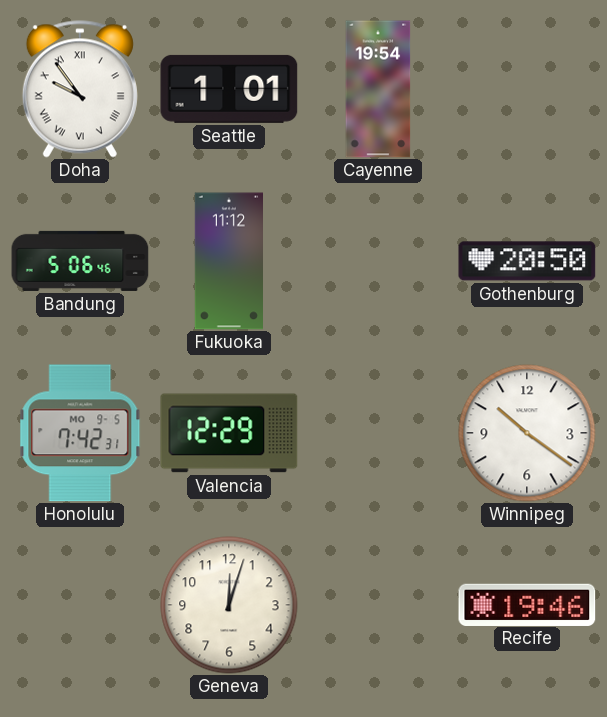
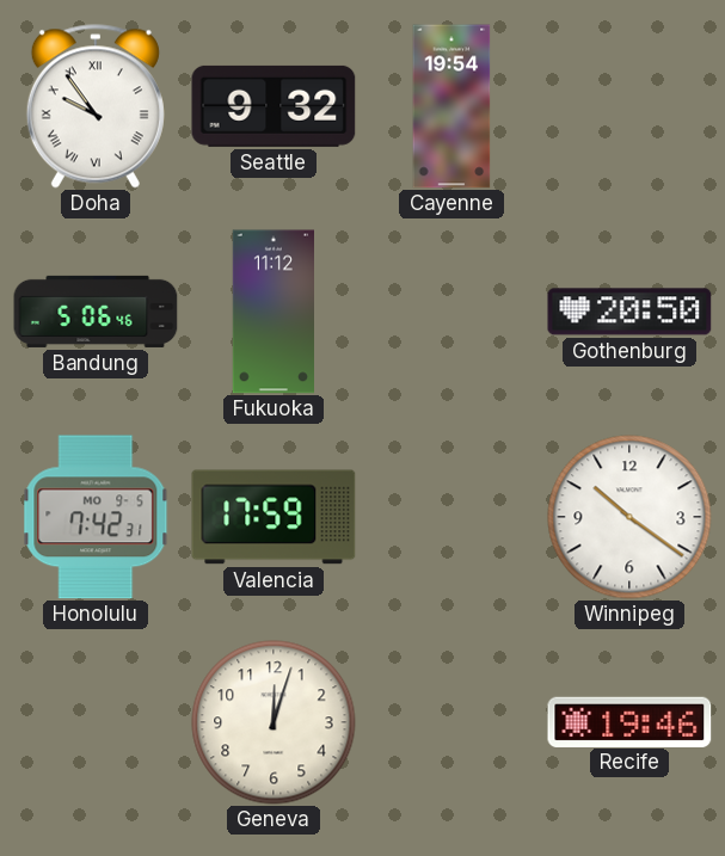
Seattle: 1:01 -> 9:32
Valencia: 12:29 -> 17:59
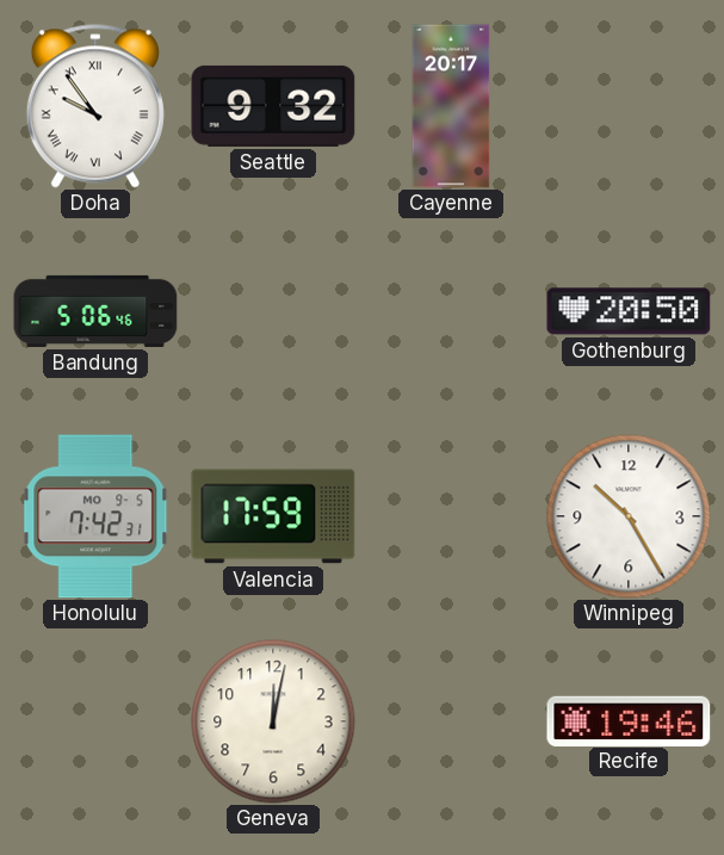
Cayenne: 19:54 -> 20:17
Fukuoka: 11:12 -> none
Winnipeg: 10:21 -> 10:25
Geneva: 12:03 -> 12:02
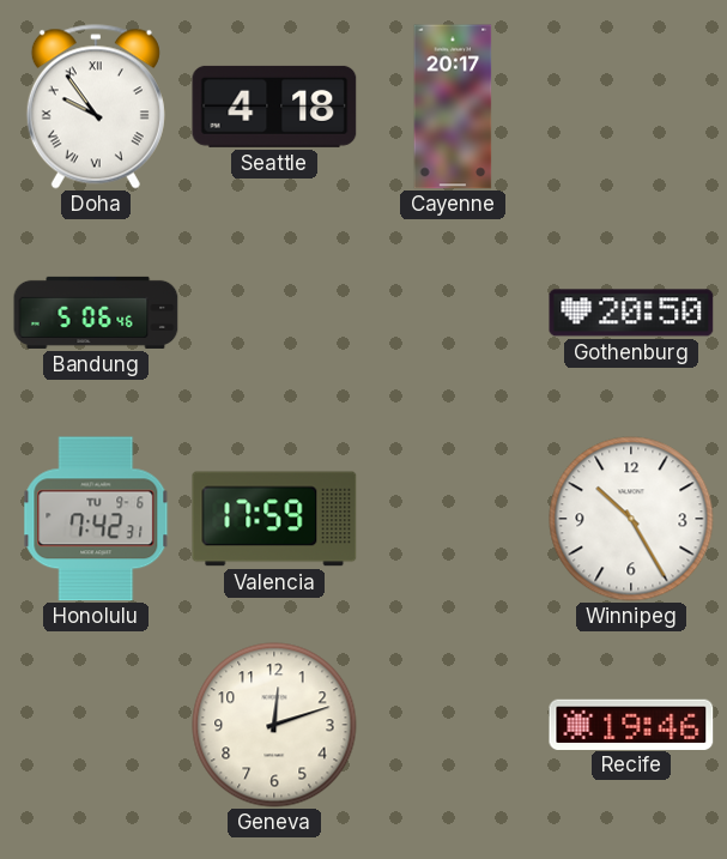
Seattle: 9:32 -> 4:18
Honolulu date: MO 9-5 -> TU 9-6
Geneva: 12:02 -> 12:12
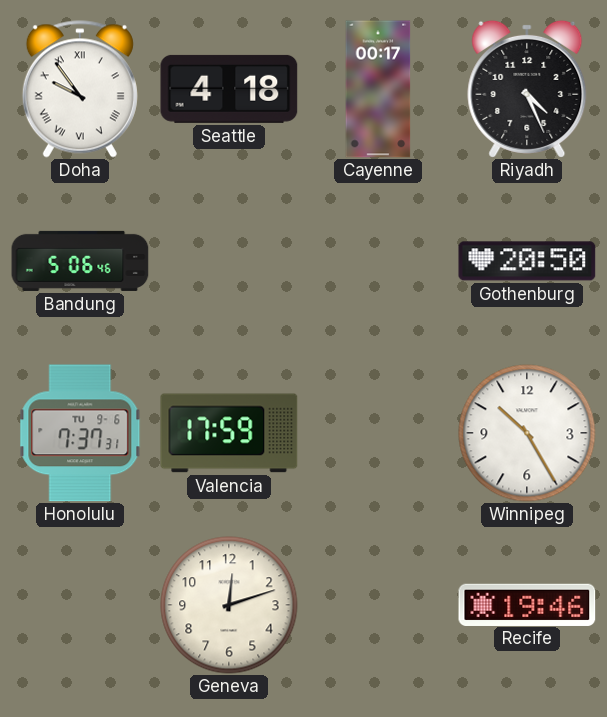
Cayenne: 20:17 -> 00:17
Riyadh: none -> 4:26
Honolulu: 7:42 -> 7:37
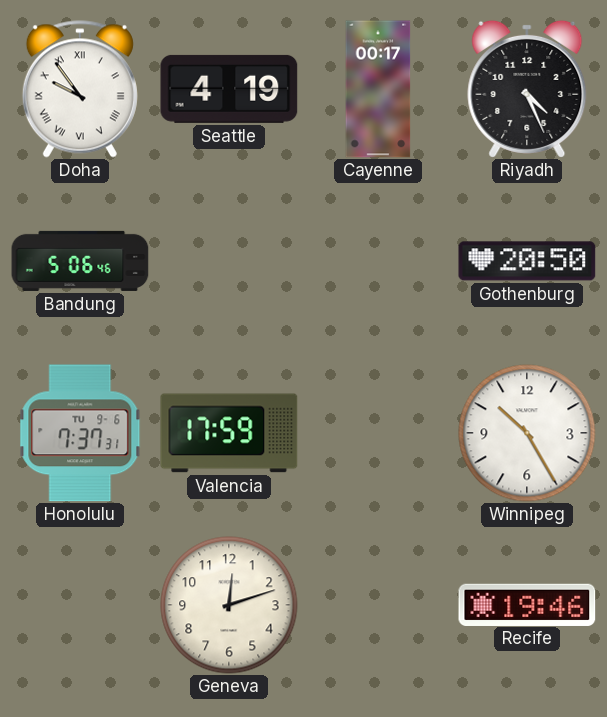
Seattle: 4:18 -> 4:19
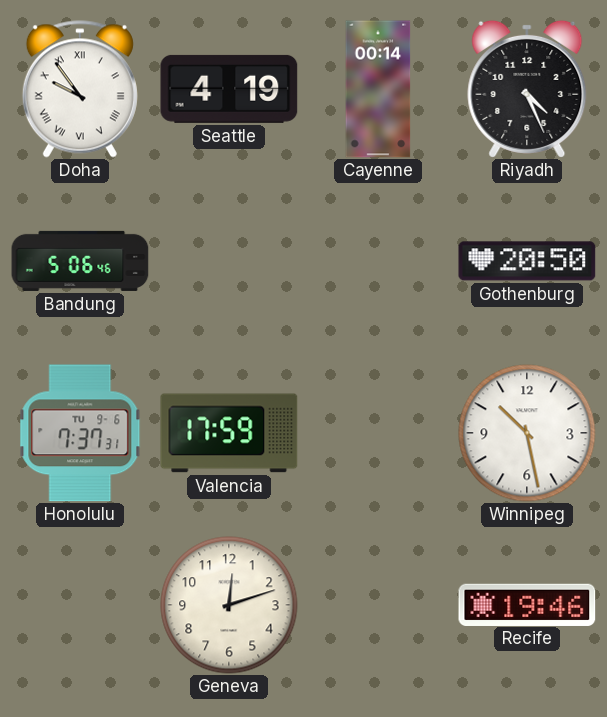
Cayenne: 00:17 -> 00:14
Winnipeg: 10:25 -> 10:28
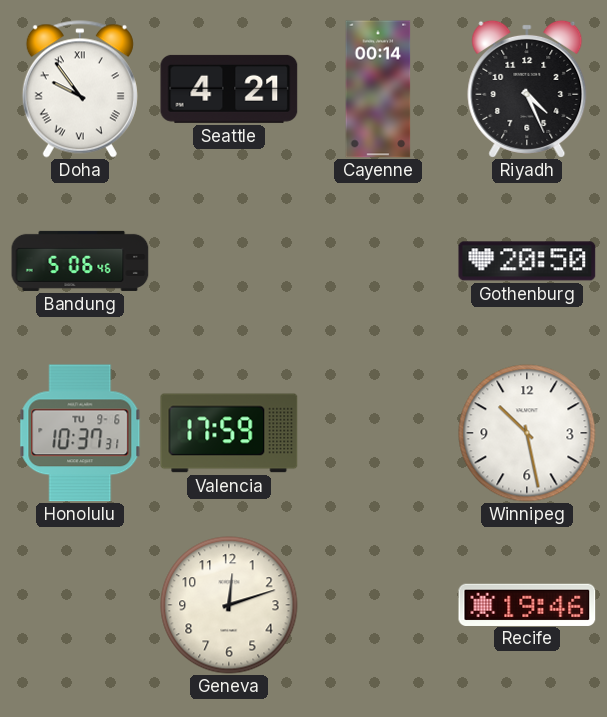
Seattle: 4:19 -> 4:21
Honolulu: 7:37 -> 10:37
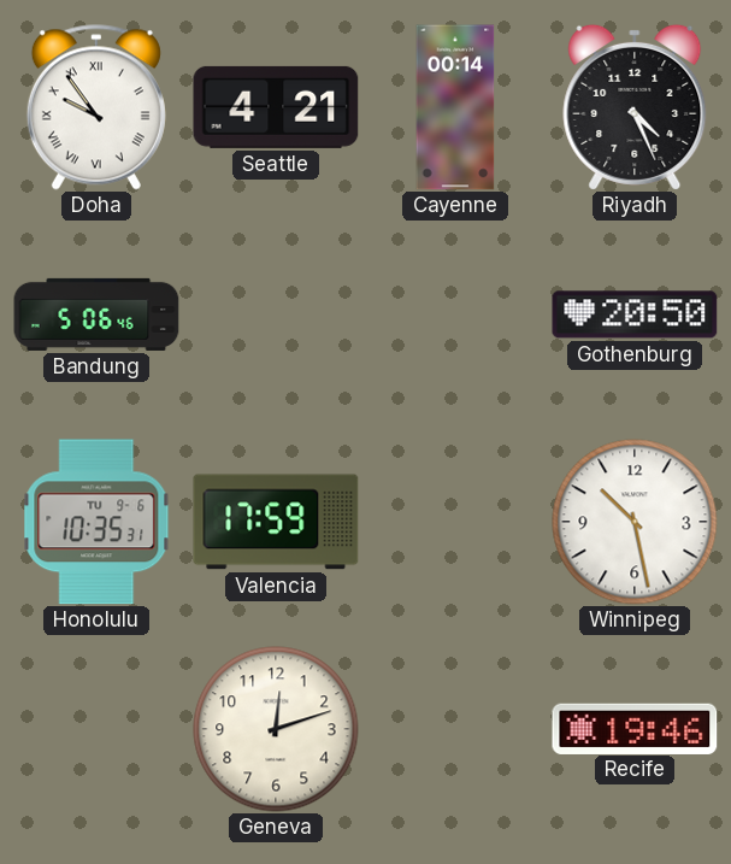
Honolulu: 10:37 -> 10:35
